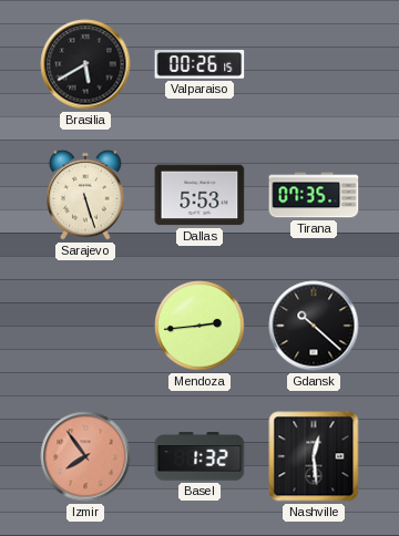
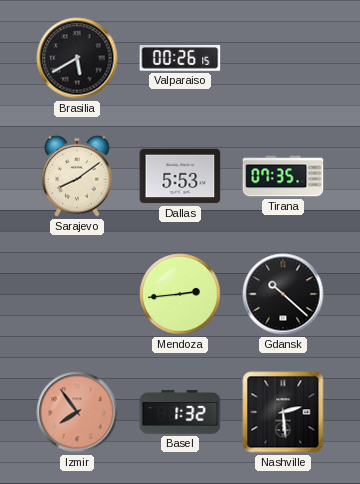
Sarajevo: 5:27 -> 8:09
Nashville: 12:29 -> 2:29
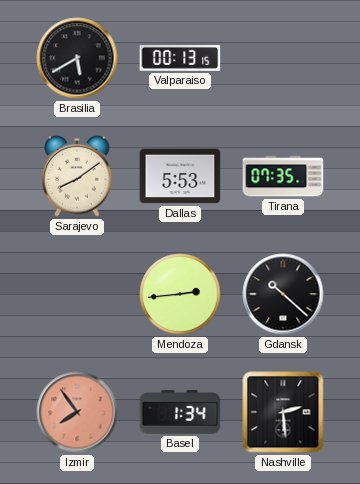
Valparaiso: 00:26 -> 00:13
Basel: 1:32 -> 1:34
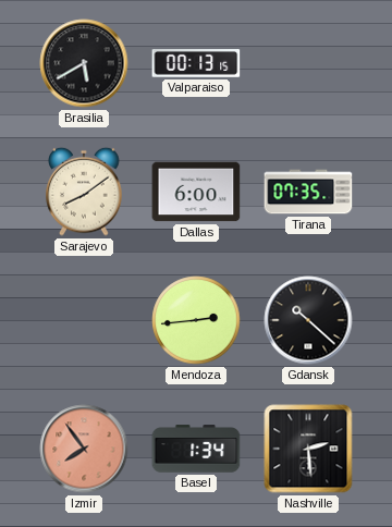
Dallas: 5:53 -> 6:00
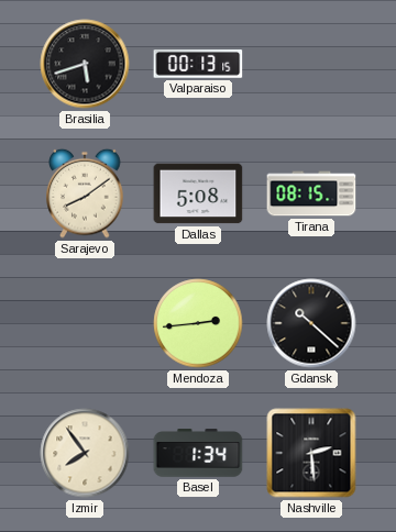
Brasilia: 5:40 -> 5:42
Dallas: 6:00 -> 5:08
Tirana: 07:35 -> 08:15
Izmir dial: salmon -> cream
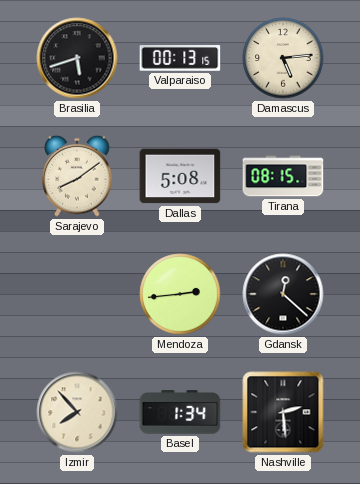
Damascus: none -> 5:14
Gdansk: 10:22 -> 12:22
Izmir: 7:54 -> 7:53
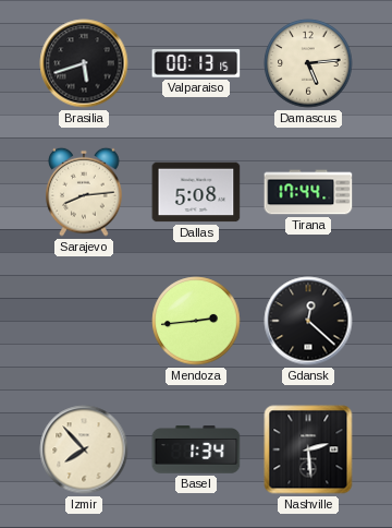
Sarajevo: 8:09 -> 8:14
Tirana: 08:15 -> 17:44
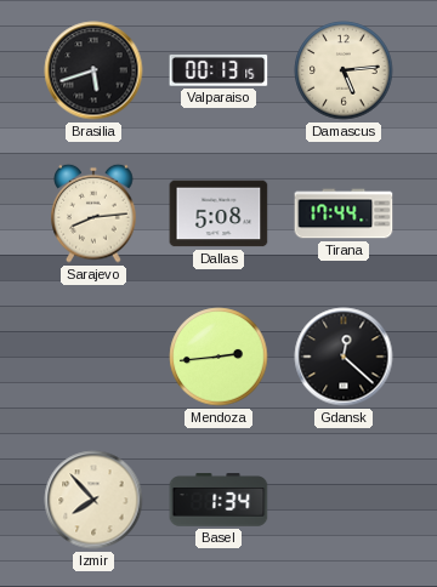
Nashville: 2:29 -> none
